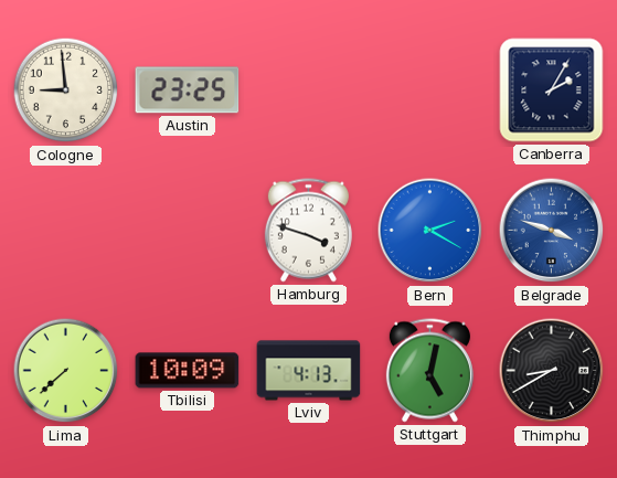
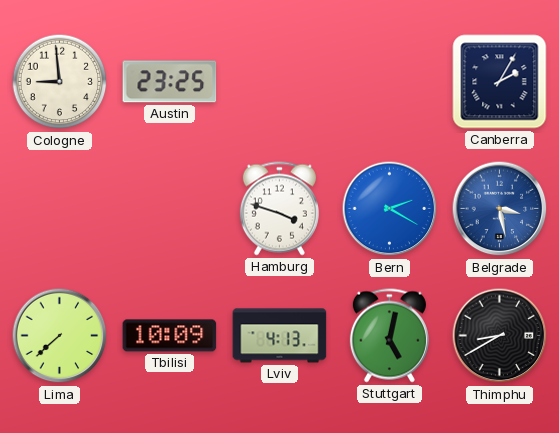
Belgrade: 3:48 -> 3:28
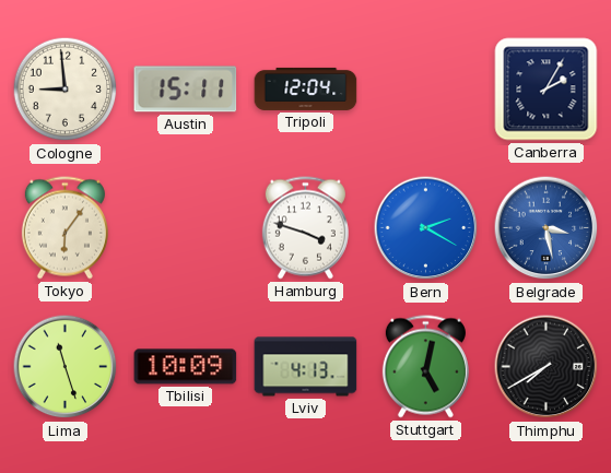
Austin: 23:25 -> 15:11
Tripoli: none -> 12:04
Tokyo: none -> 6:06
Lima: 7:38 -> 11:27
Thimphu: 8:40 -> 7:40
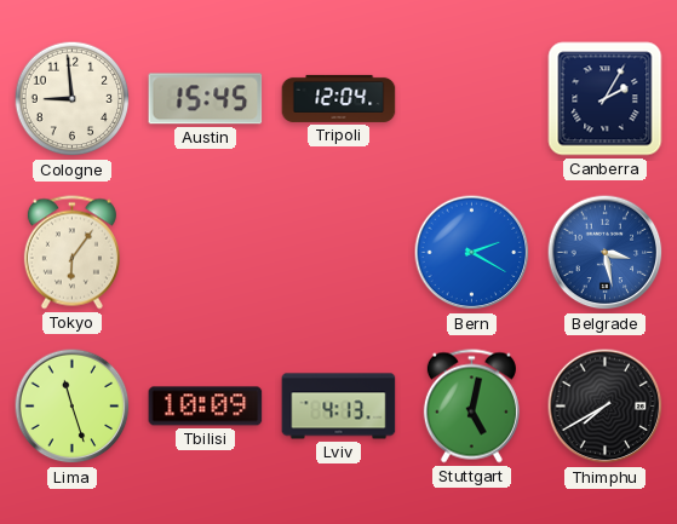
Austin: 15:11 -> 15:45
Hamburg: 3:48 -> none
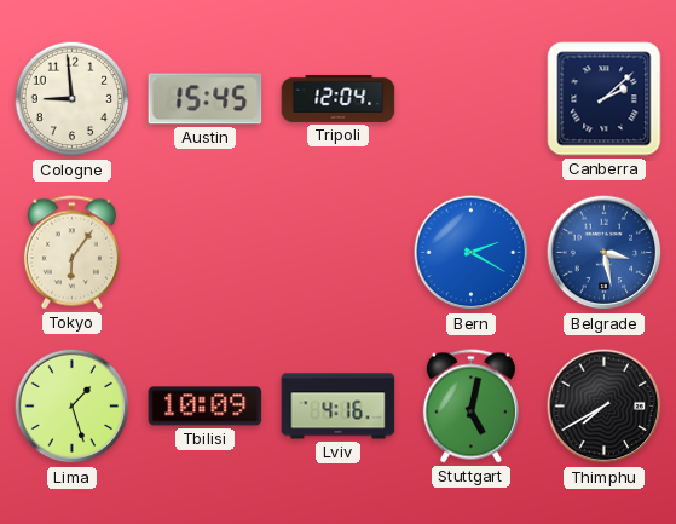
Canberra: 2:05 -> 2:08
Lima: 11:27 -> 1:27
Lviv: 4:13 -> 4:16
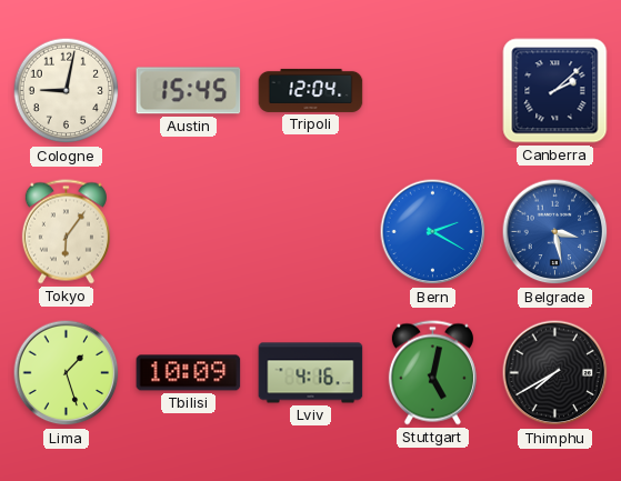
Cologne: 8:59 -> 9:02
